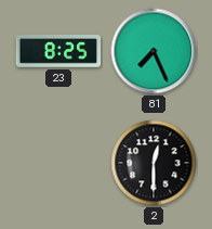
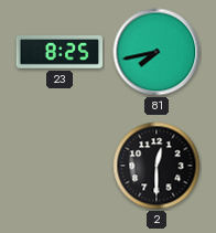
81: 7:26 -> 7:43
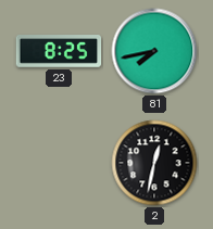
2: 12:30 -> 12:32
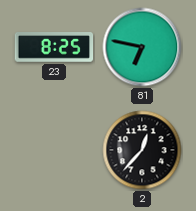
81: 7:43 -> 6:47
2: 12:32 -> 12:37
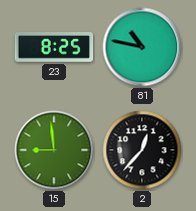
81: 6:47 -> 10:47
15: none -> 8:59
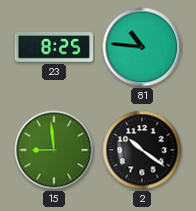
81: 10:47 -> 10:46
2: 12:37 -> 10:21
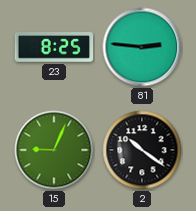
81: 10:46 -> 2:46
15: 8:59 -> 9:04
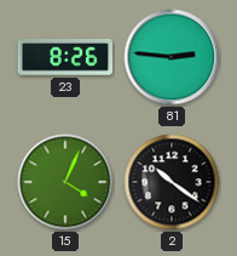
23: 8:25 -> 8:26
15: 9:04 -> 4:04
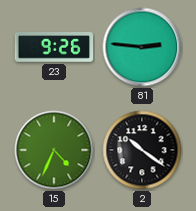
23: 8:26 -> 9:26
15: 4:04 -> 4:34
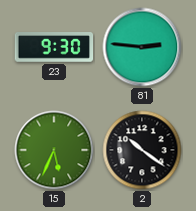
23: 9:26 -> 9:30
15: 4:34 -> 5:34
